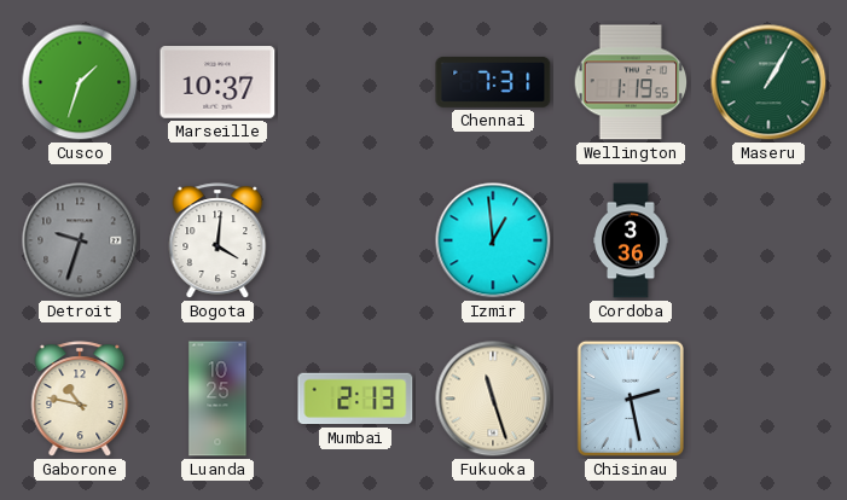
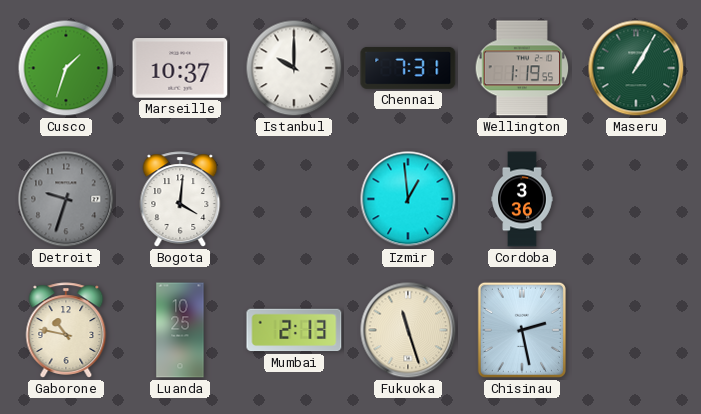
Istanbul: none -> 10:00
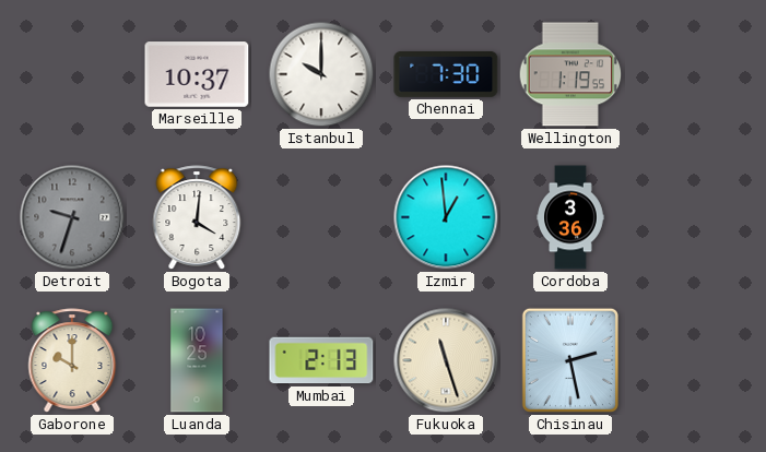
Cusco: 1:33 -> none
Chennai: 7:31 -> 7:30
Maseru: 1:05 -> none
Gaborone: 10:47 -> 10:00
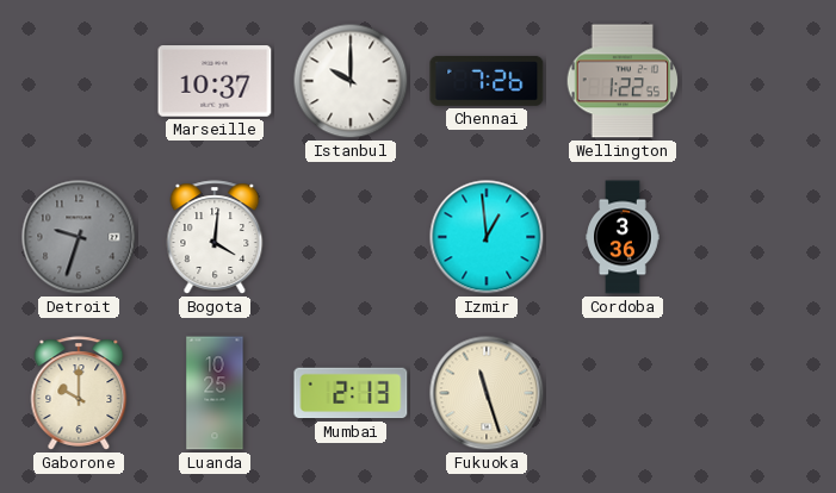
Chennai: 7:30 -> 7:26
Wellington: 1:19 -> 1:22
Chisinau: 2:28 -> none
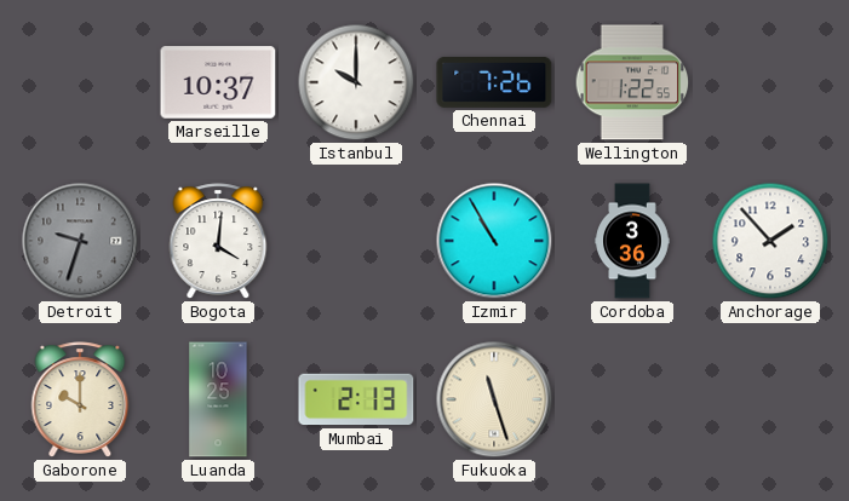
Izmir: 12:59 -> 10:55
Anchorage: none -> 1:53
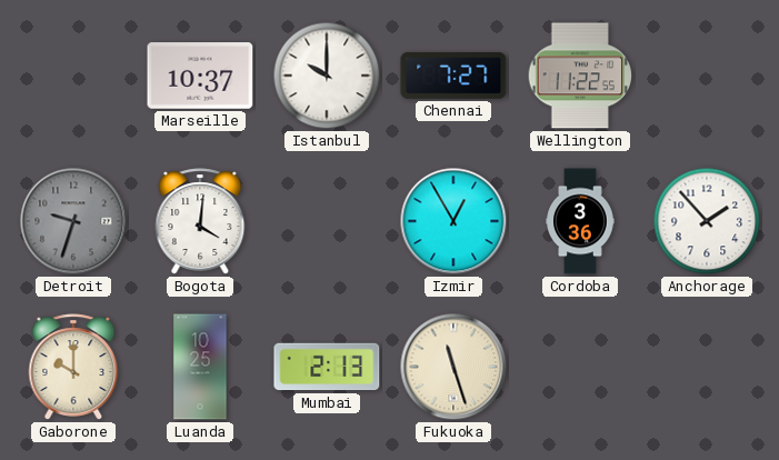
Chennai: 7:26 -> 7:27
Wellington: 1:22 -> 11:22
Izmir: 10:55 -> 12:55
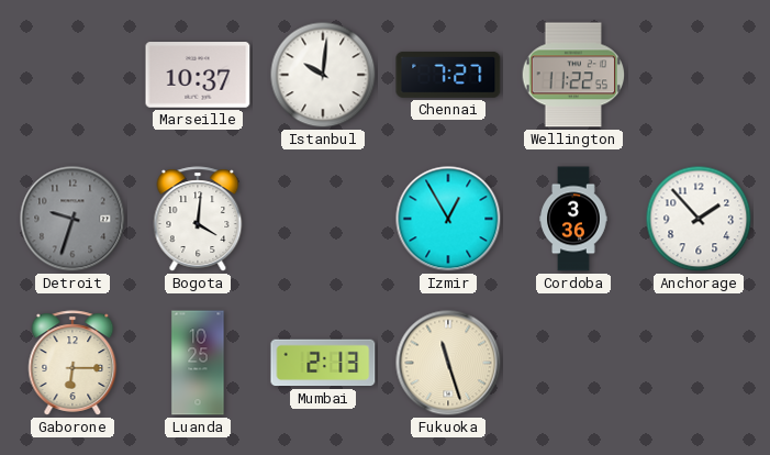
Istanbul: 10:00 -> 10:01
Gaborone: 10:00 -> 6:15
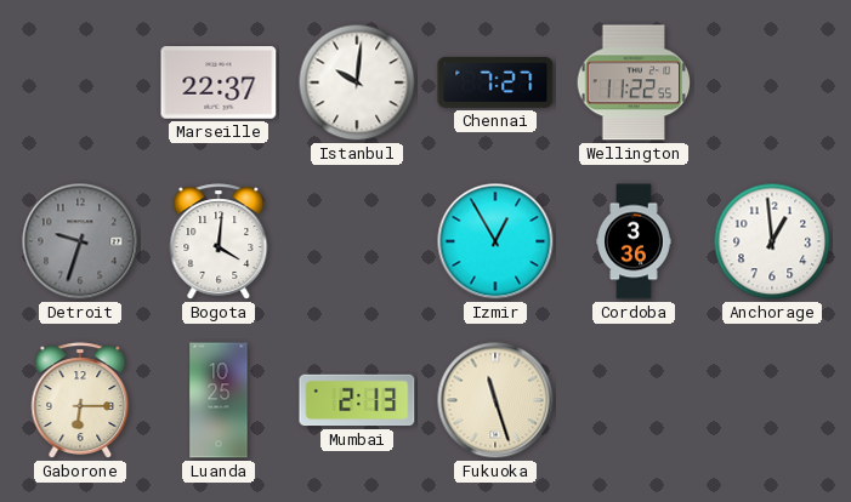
Marseille: 10:37 -> 22:37
Anchorage: 1:53 -> 12:59
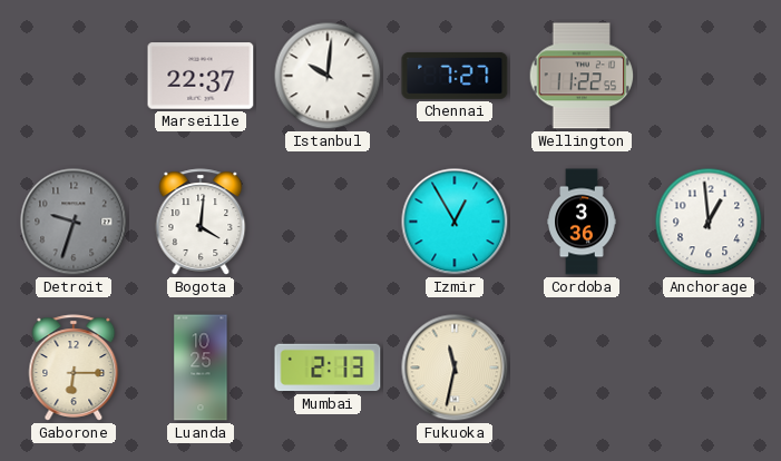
Fukuoka: 11:27 -> 11:32
